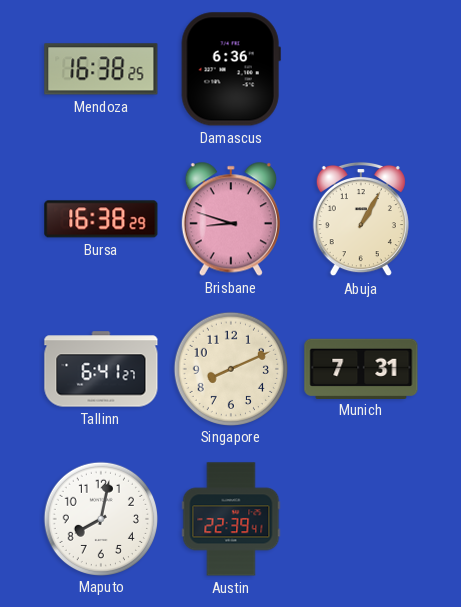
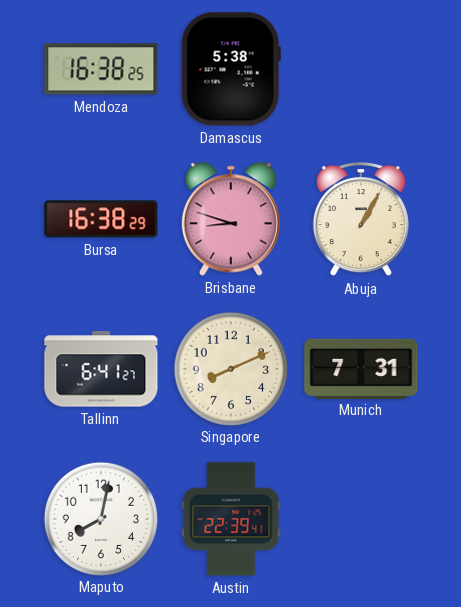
Damascus: 6:36 -> 5:38
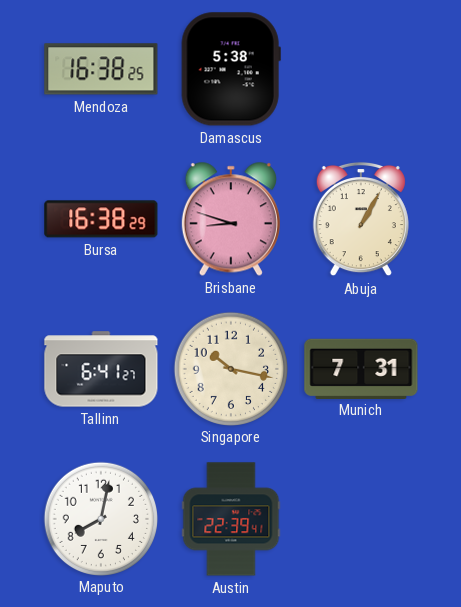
Singapore: 8:11 -> 10:17
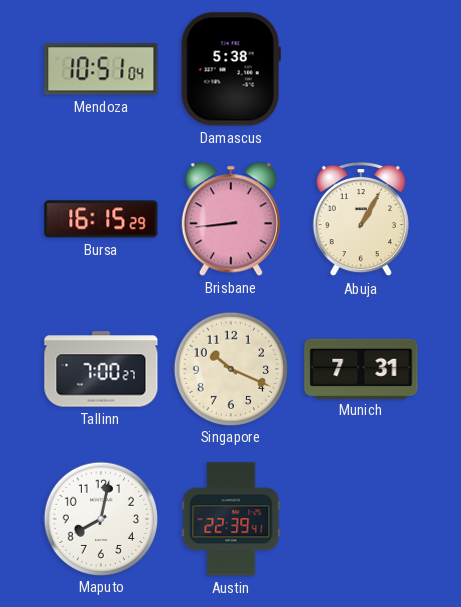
Mendoza: 16:38 -> 10:51
Bursa: 16:38 -> 16:15
Brisbane: 8:48 -> 8:44
Tallinn: 6:41 -> 7:00
Singapore: 10:17 -> 10:19
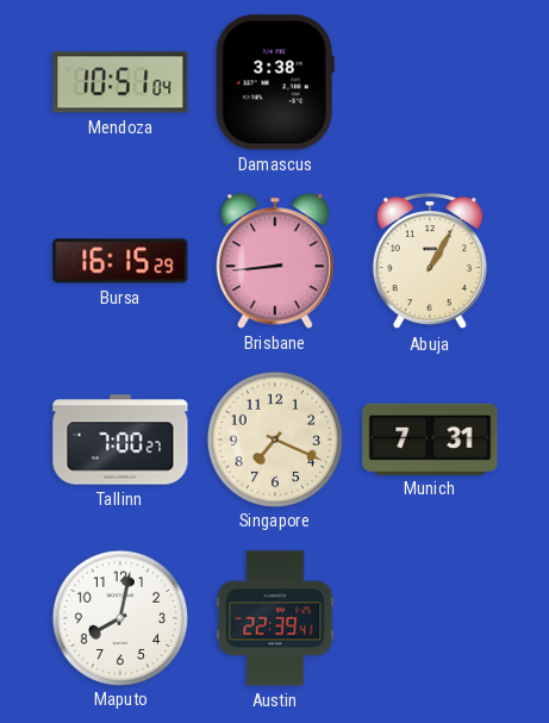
Damascus: 5:38 -> 3:38
Singapore: 10:19 -> 7:19
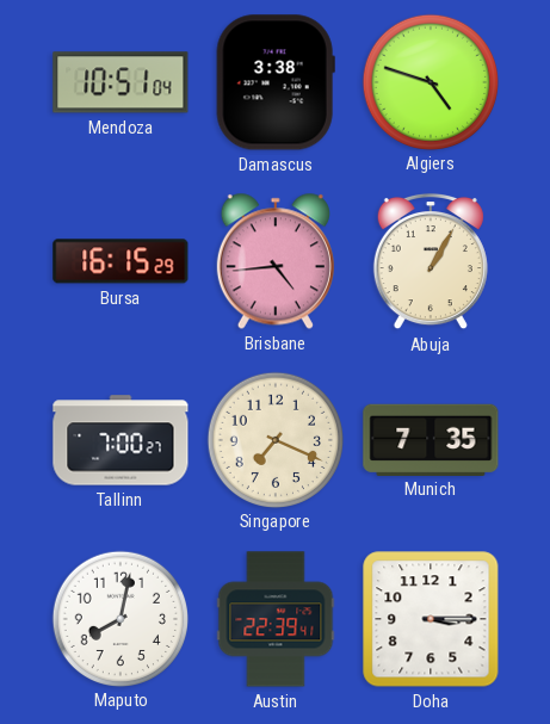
Algiers: none -> 4:48
Brisbane: 8:44 -> 4:44
Munich: 7:31 -> 7:35
Doha: none -> 3:15
